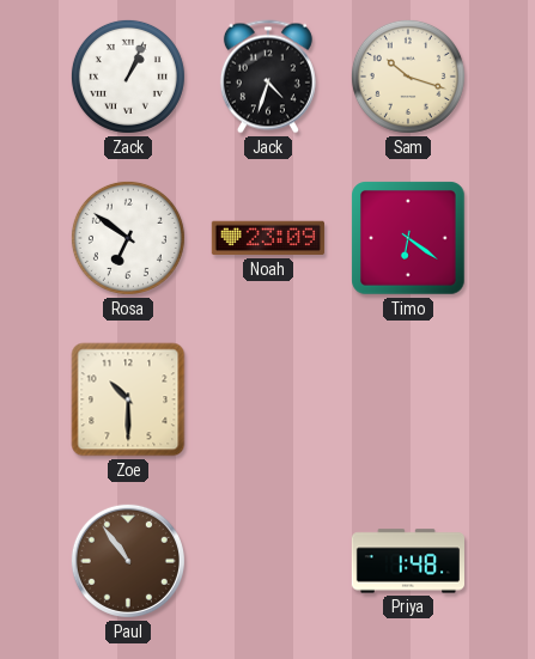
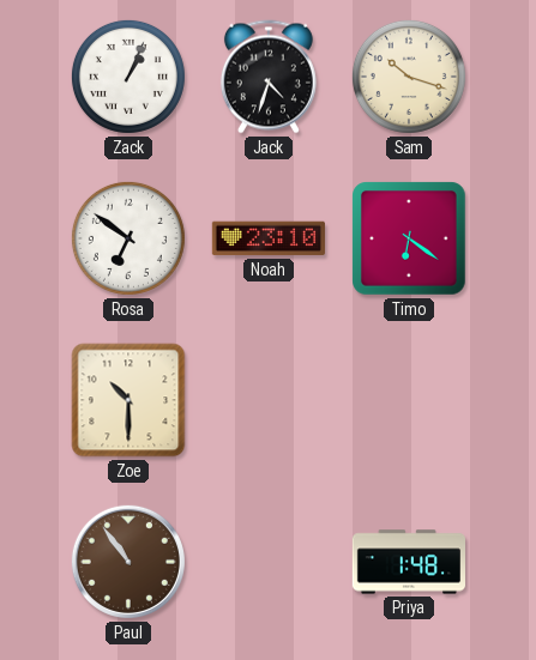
Noah: 23:09 -> 23:10
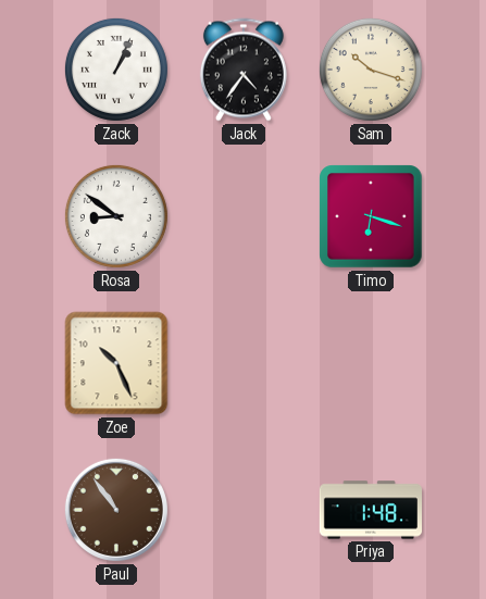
Jack: 4:33 -> 4:36
Rosa: 6:51 -> 8:51
Noah: 23:10 -> none
Timo: 6:21 -> 6:18
Zoe: 10:30 -> 10:26
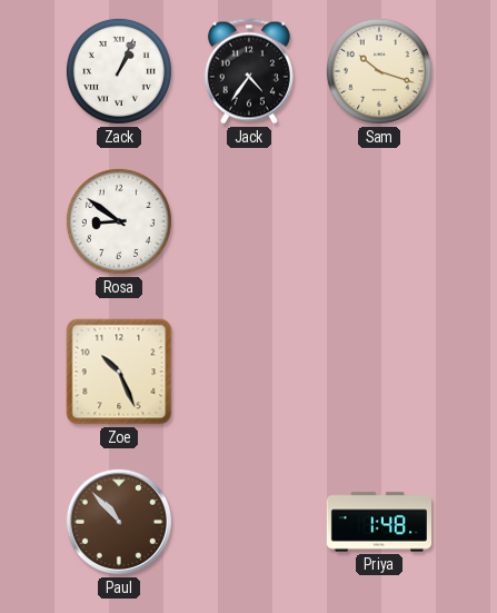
Timo: 6:18 -> none
Paul: 10:54 -> 10:53
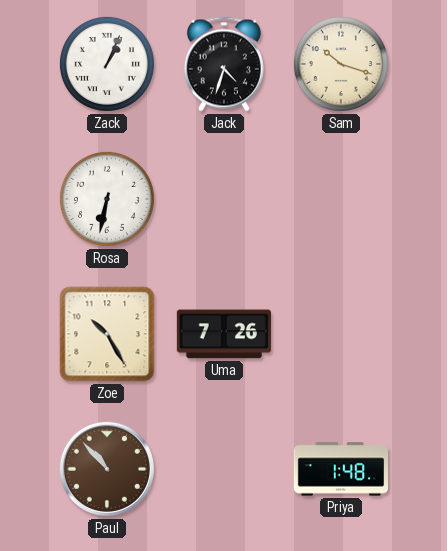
Jack: 4:36 -> 4:33
Rosa: 8:51 -> 6:32
Zoe: 10:26 -> 10:25
Uma: none -> 7:26
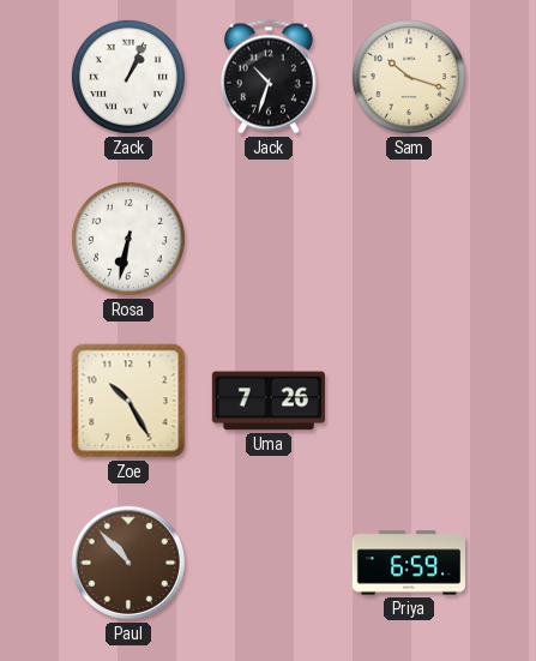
Jack: 4:33 -> 10:33
Priya: 1:48 -> 6:59
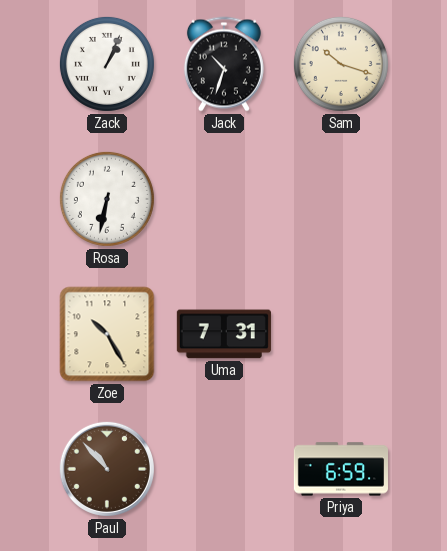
Uma: 7:26 -> 7:31
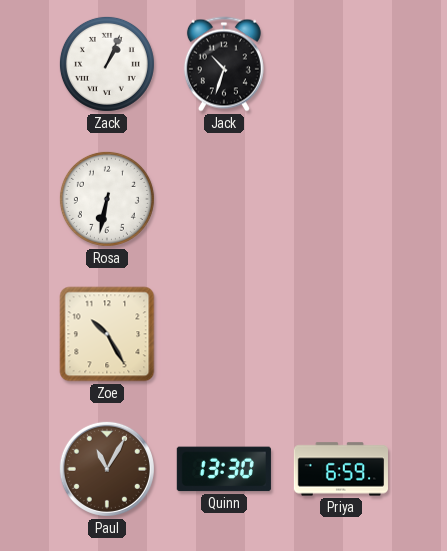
Sam: 10:18 -> none
Uma: 7:31 -> none
Paul: 10:53 -> 11:05
Quinn: none -> 13:30
